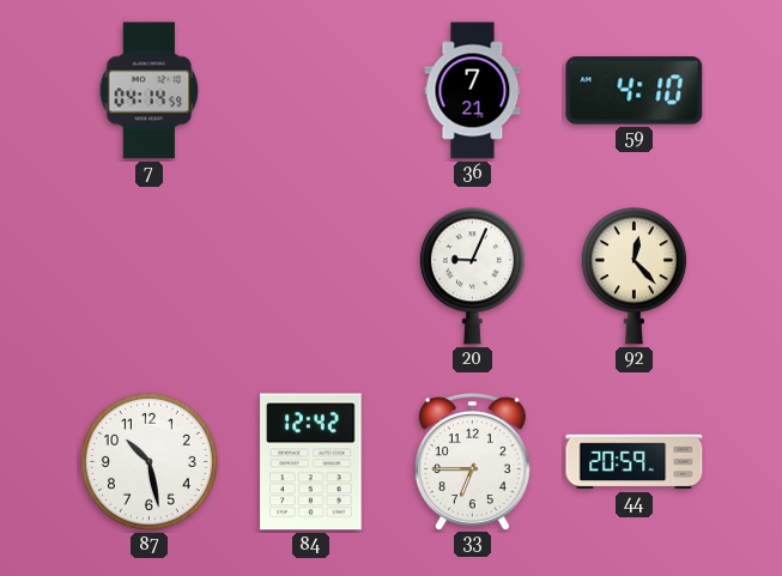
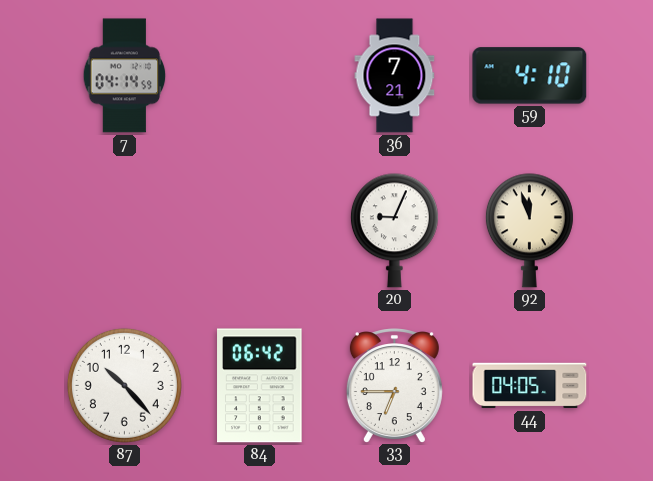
92: 12:23 -> 11:57
87: 10:28 -> 10:23
84: 12:42 -> 06:42
44: 20:59 -> 04:05
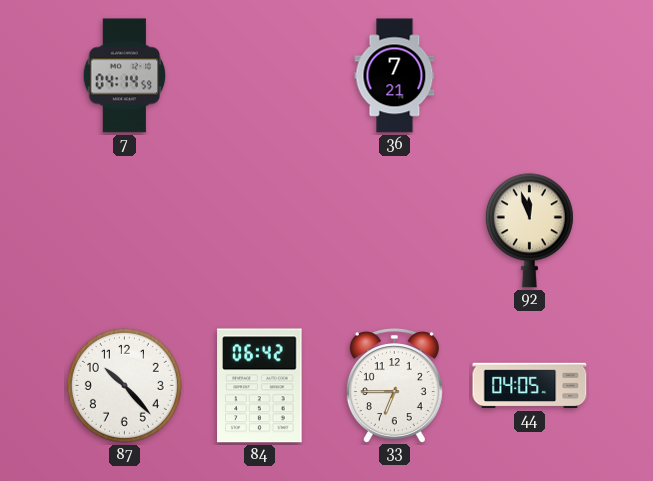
59: 4:10 -> none
20: 9:04 -> none
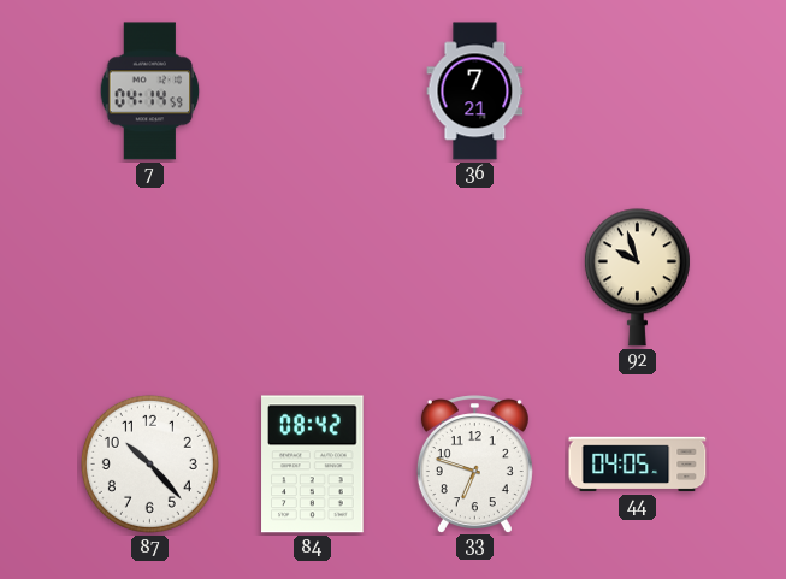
92: 11:57 -> 9:57
84: 06:42 -> 08:42
33: 6:45 -> 6:48
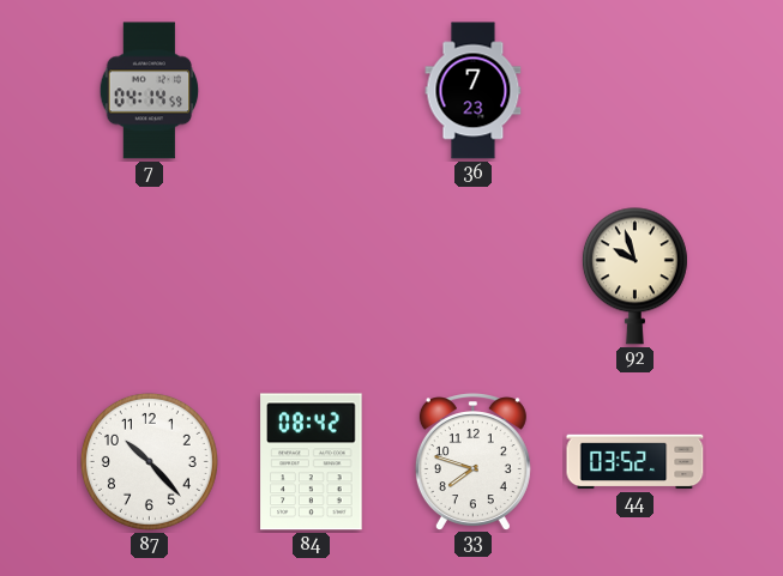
36: 7:21 -> 7:23
33: 6:48 -> 7:48
44: 04:05 -> 03:52
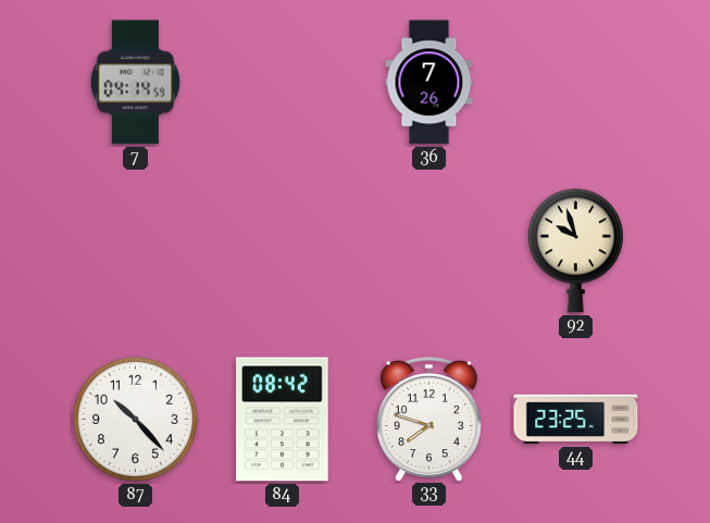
36: 7:23 -> 7:26
44: 03:52 -> 23:25
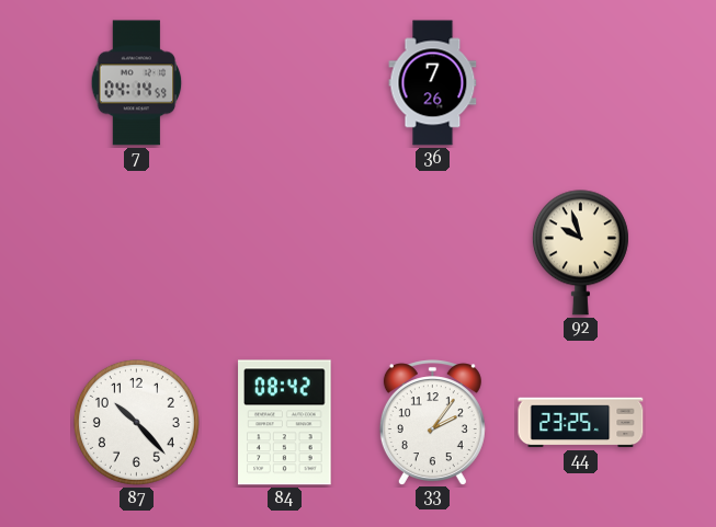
33: 7:48 -> 2:06
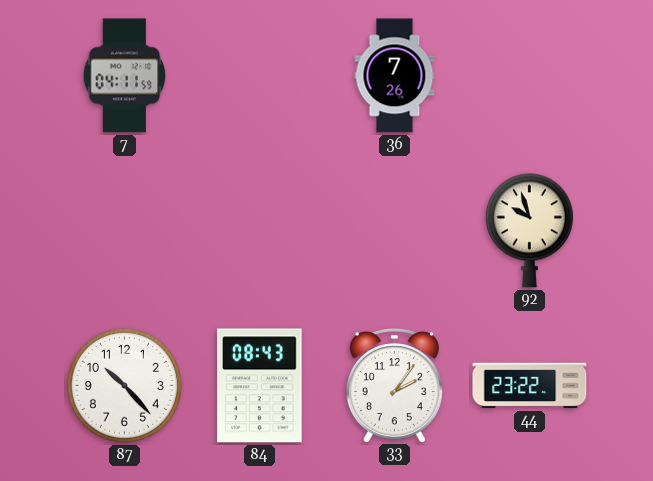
7: 04:14 -> 04:11
84: 08:42 -> 08:43
44: 23:25 -> 23:22
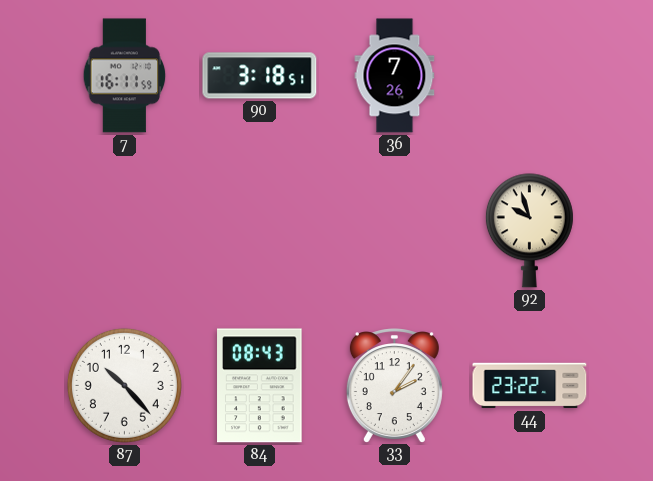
7: 04:11 -> 16:11
90: none -> 3:18
